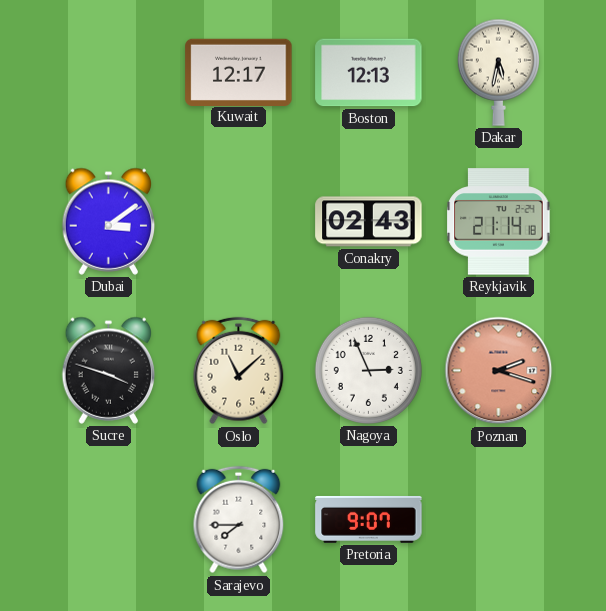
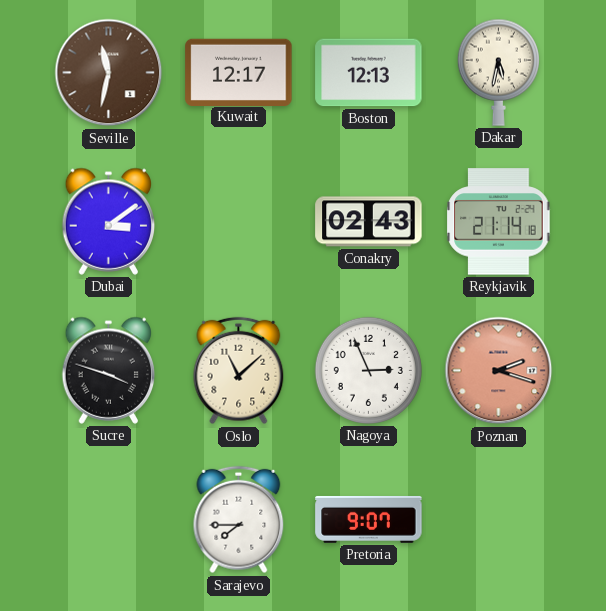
Seville: none -> 11:32
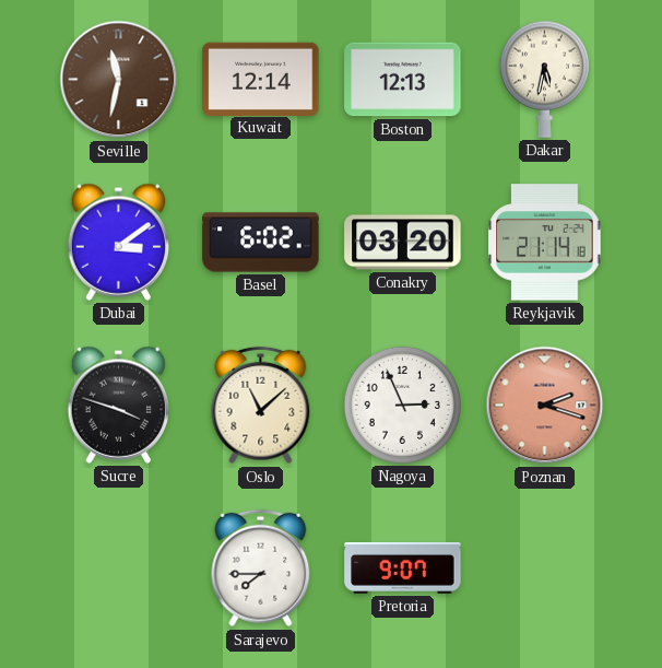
Kuwait: 12:17 -> 12:14
Basel: none -> 6:02
Conakry: 02:43 -> 03:20
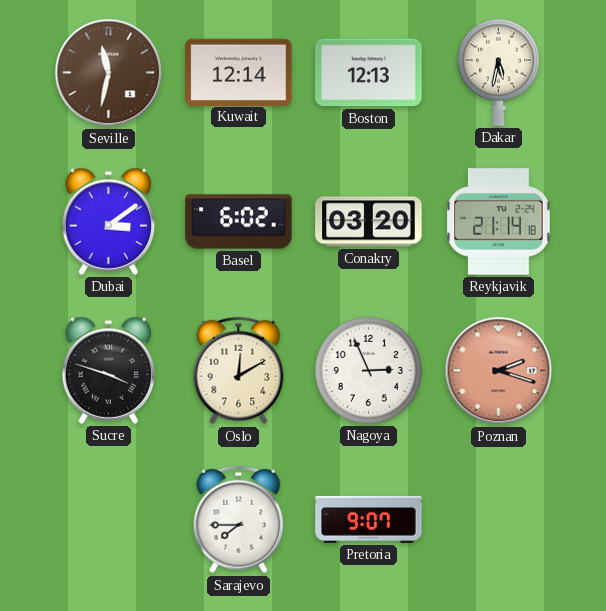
Oslo: 11:08 -> 12:10
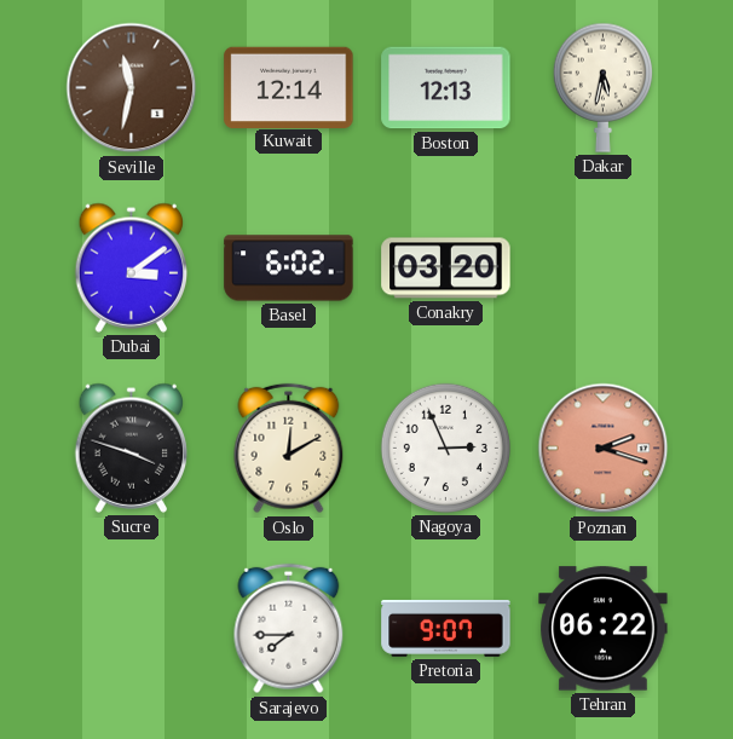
Reykjavik: 21:14 -> none
Tehran: none -> 06:22
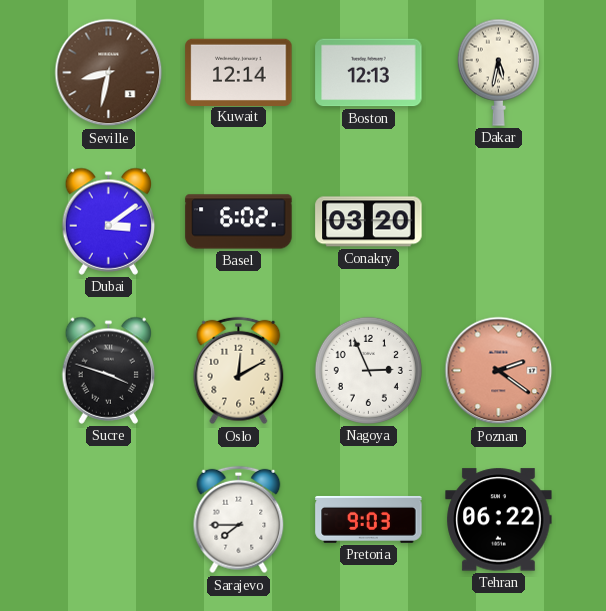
Seville: 11:32 -> 8:32
Poznan: 2:18 -> 2:21
Pretoria: 9:07 -> 9:03
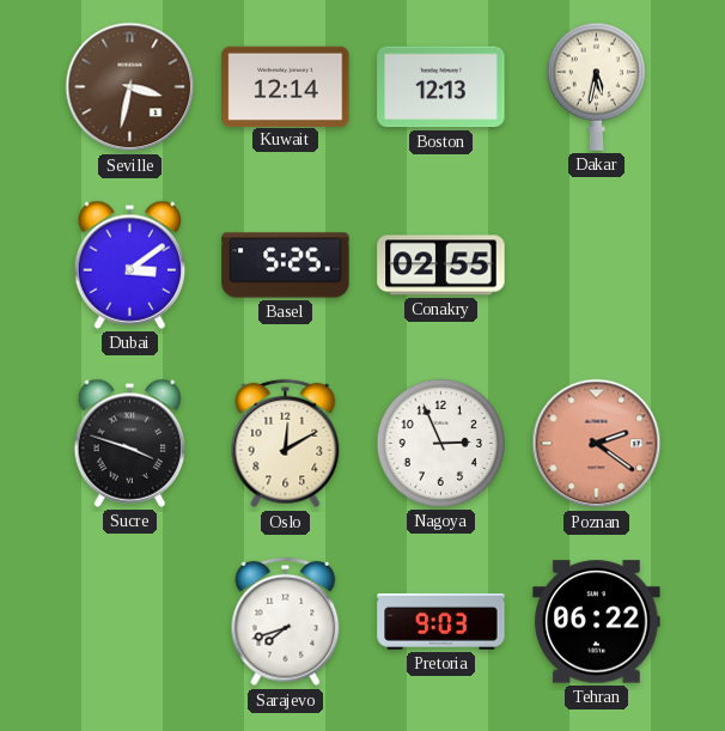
Seville: 8:32 -> 3:32
Basel: 6:02 -> 5:25
Conakry: 03:20 -> 02:55
Sarajevo: 7:45 -> 7:42
